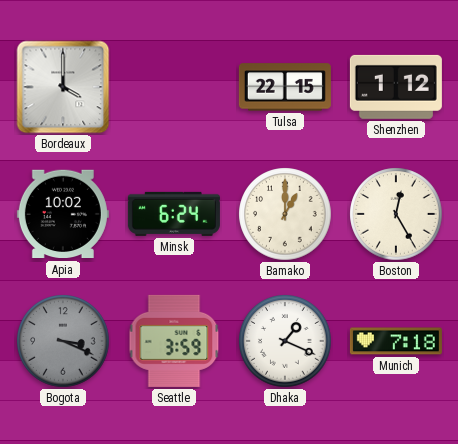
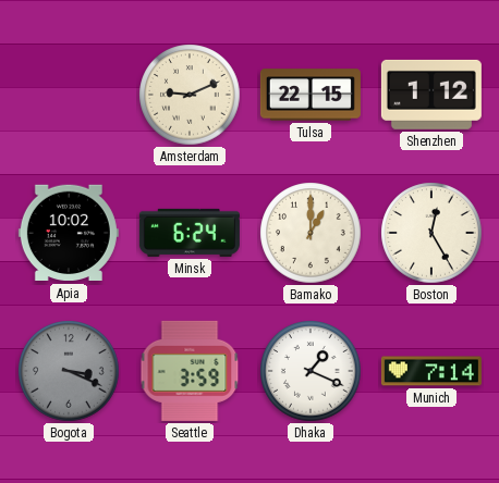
Bordeaux: 4:00 -> none
Amsterdam: none -> 9:11
Munich: 7:18 -> 7:14
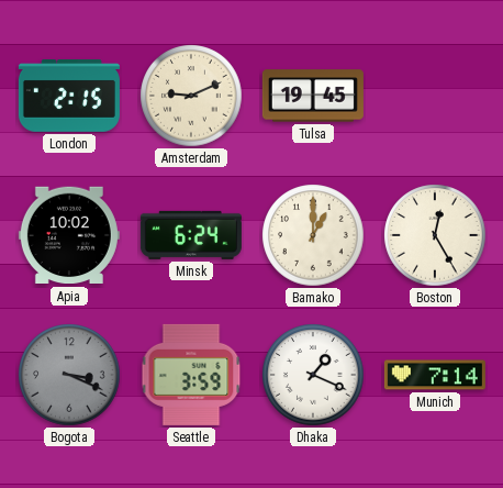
London: none -> 2:15
Tulsa: 22:15 -> 19:45
Shenzhen: 1:12 -> none
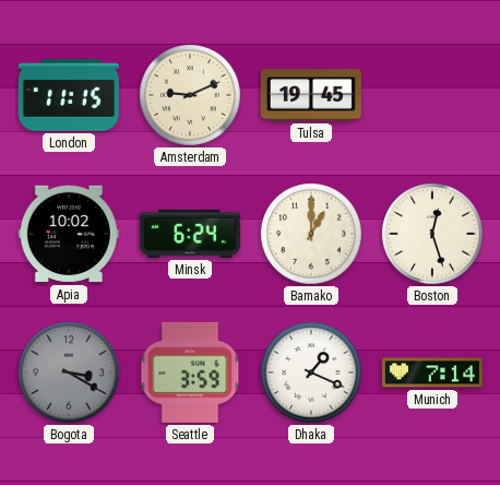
London: 2:15 -> 11:15
Boston: 12:25 -> 12:27
Bogota: 3:19 -> 3:20
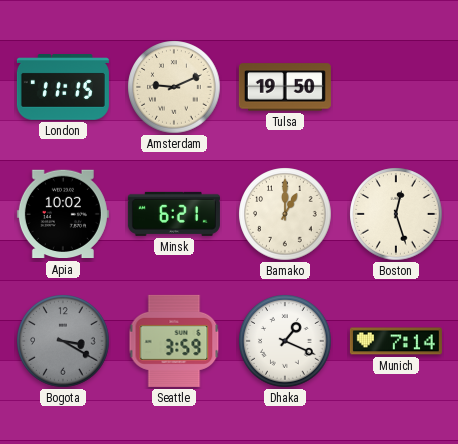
Tulsa: 19:45 -> 19:50
Minsk: 6:24 -> 6:21
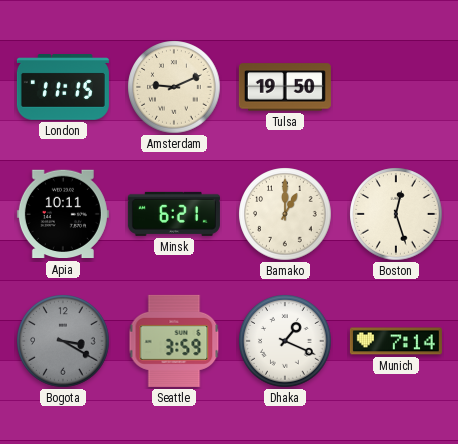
Apia: 10:02 -> 10:11
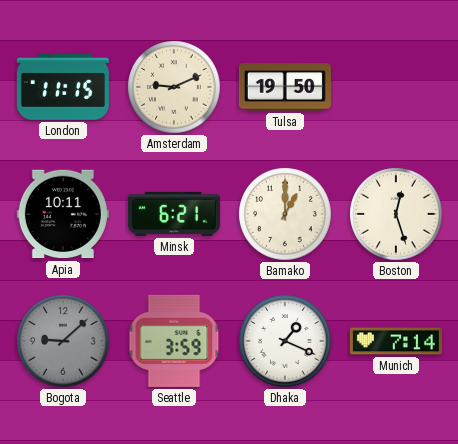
Bogota: 3:20 -> 9:08
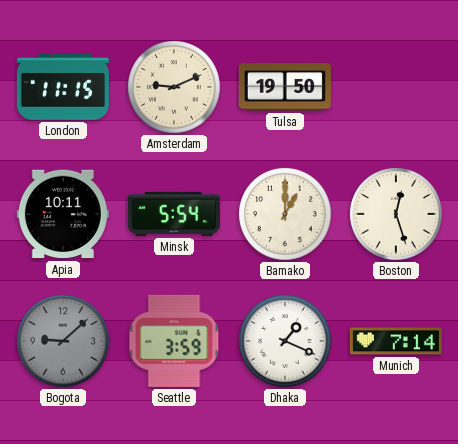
Minsk: 6:21 -> 5:54
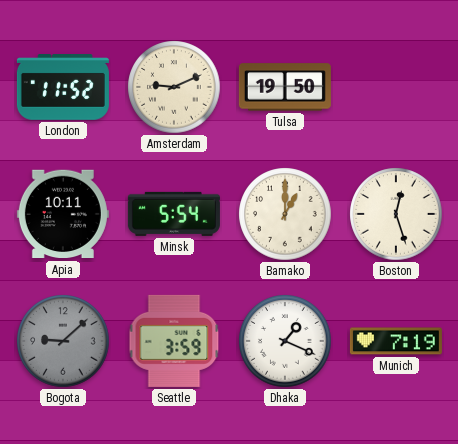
London: 11:15 -> 11:52
Munich: 7:14 -> 7:19
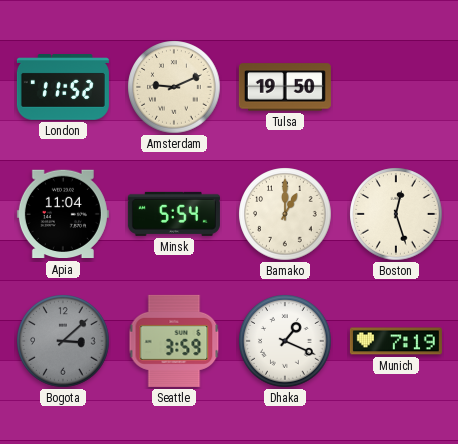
Apia: 10:11 -> 11:04
Bogota: 9:08 -> 3:08
